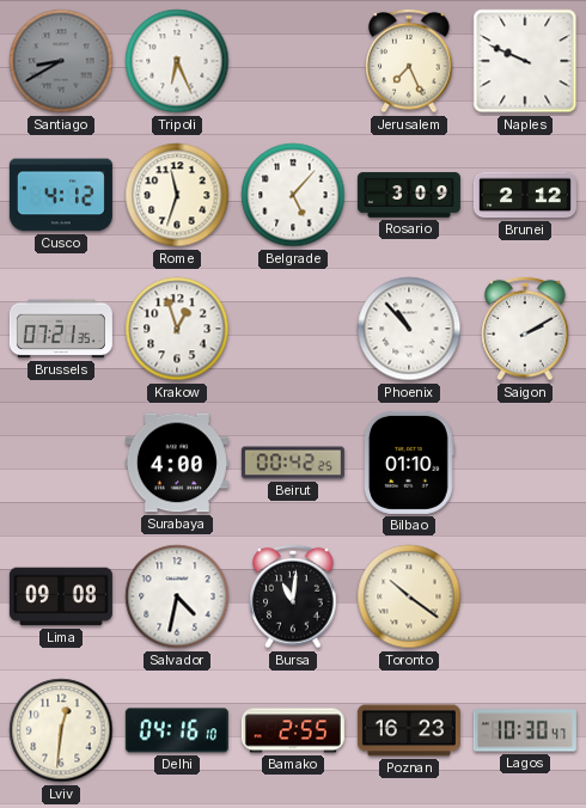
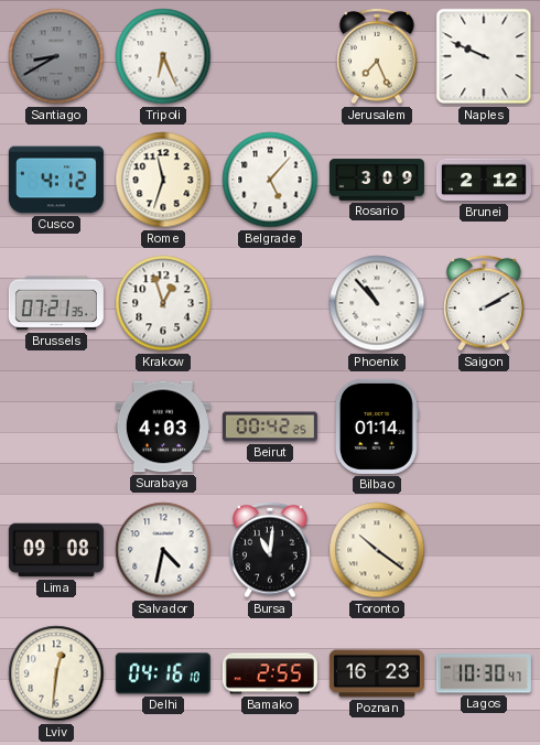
Surabaya: 4:00 -> 4:03
Bilbao: 01:10 -> 01:14
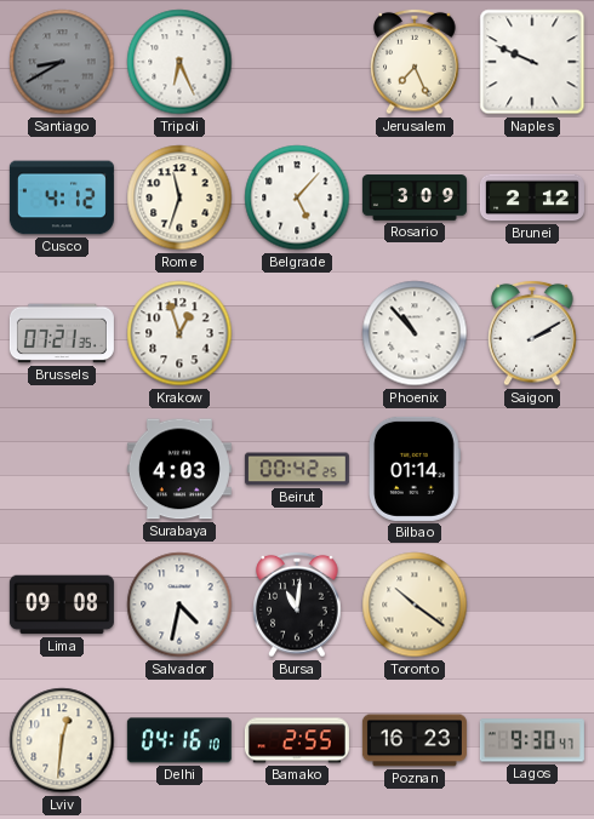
Lagos: 10:30 -> 9:30
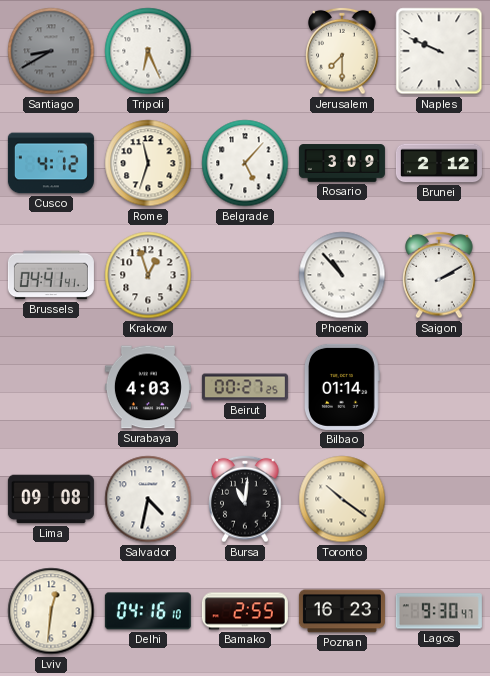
Jerusalem: 7:26 -> 7:30
Brussels: 07:21 -> 04:41
Beirut: 00:42 -> 00:27
